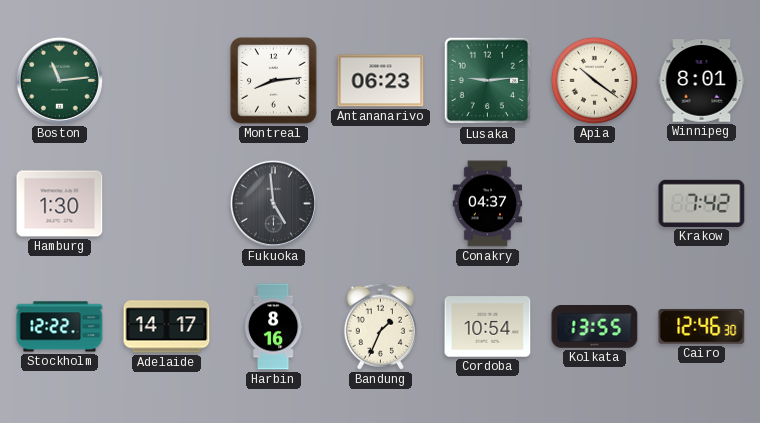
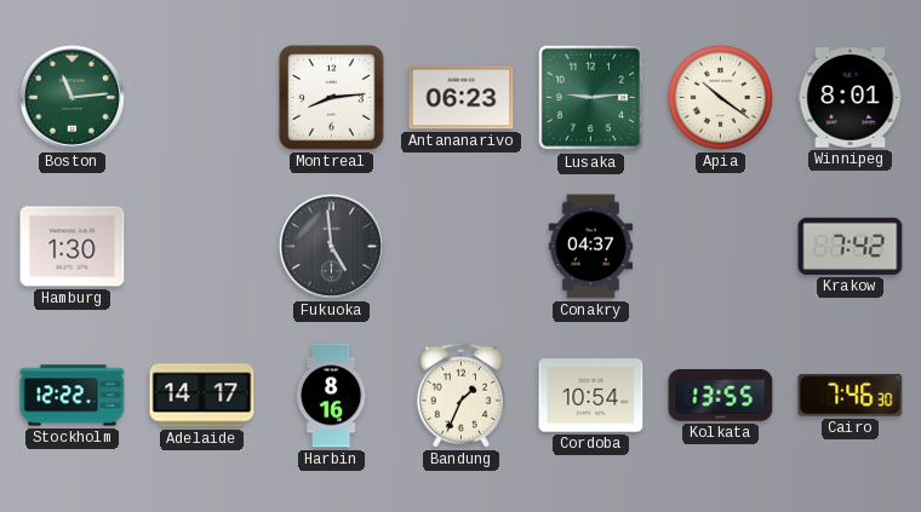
Cairo: 12:46 -> 7:46
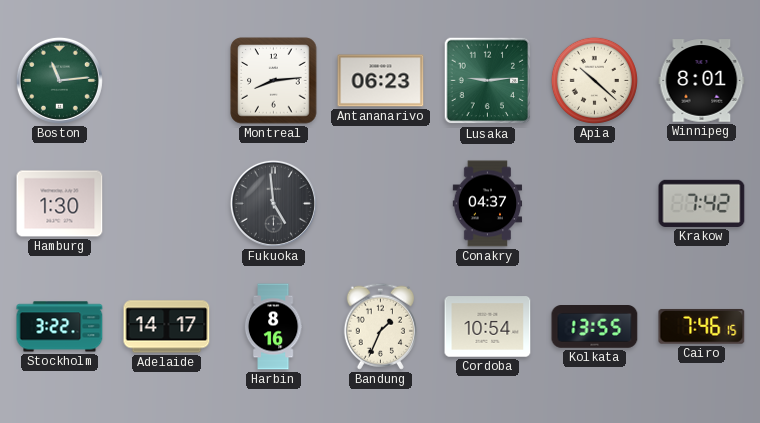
Apia: 10:21 -> 10:22
Stockholm: 12:22 -> 3:22
Cairo: 7:46:30 -> 7:46:15
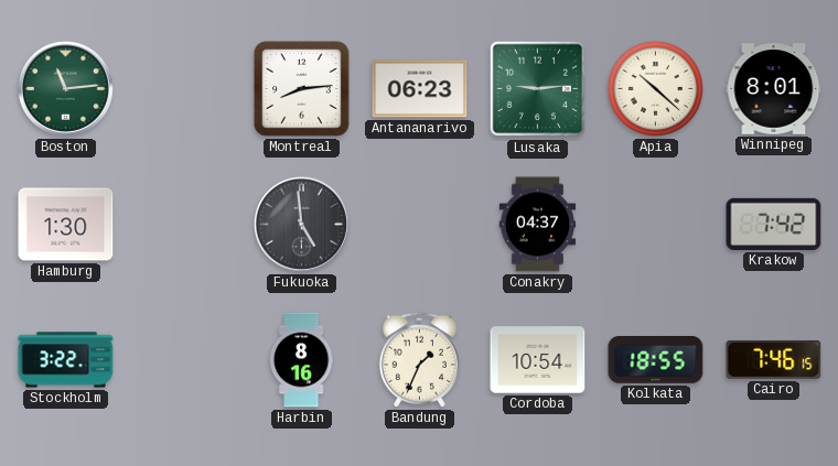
Adelaide: 14:17 -> none
Kolkata: 13:55 -> 18:55
